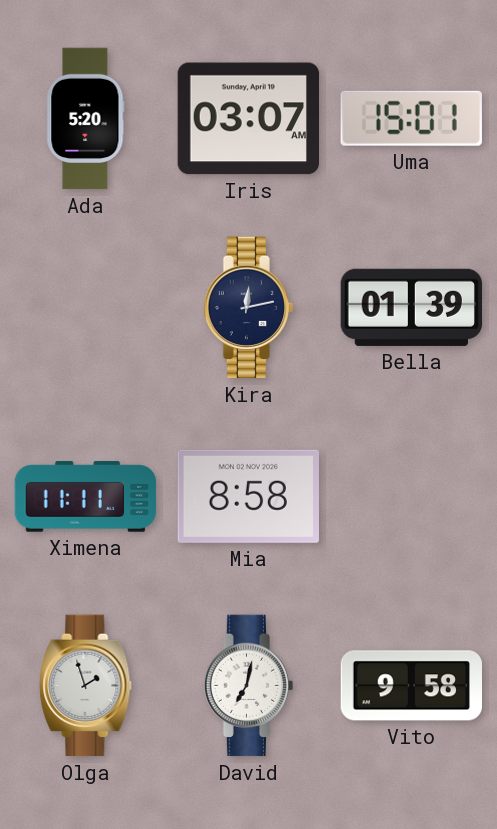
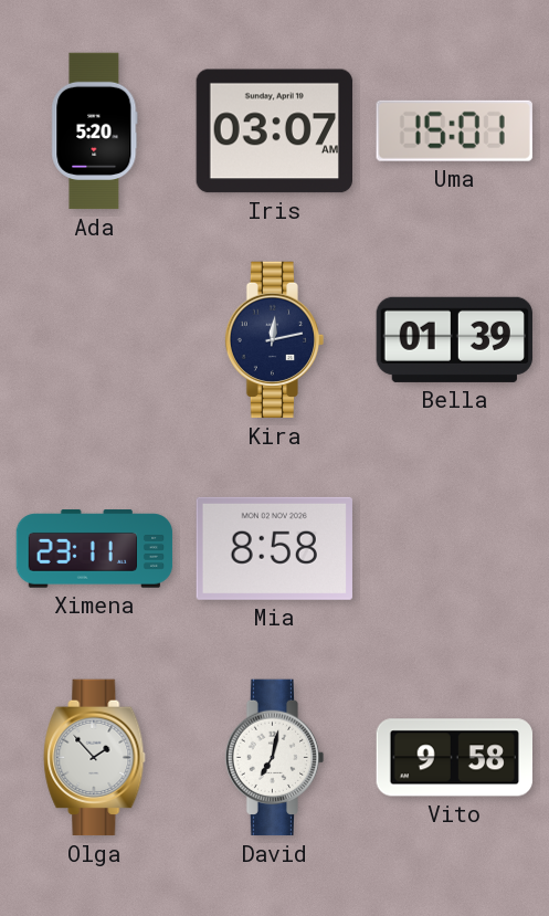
Ximena: 11:11 -> 23:11
Olga: 1:57 -> 1:53
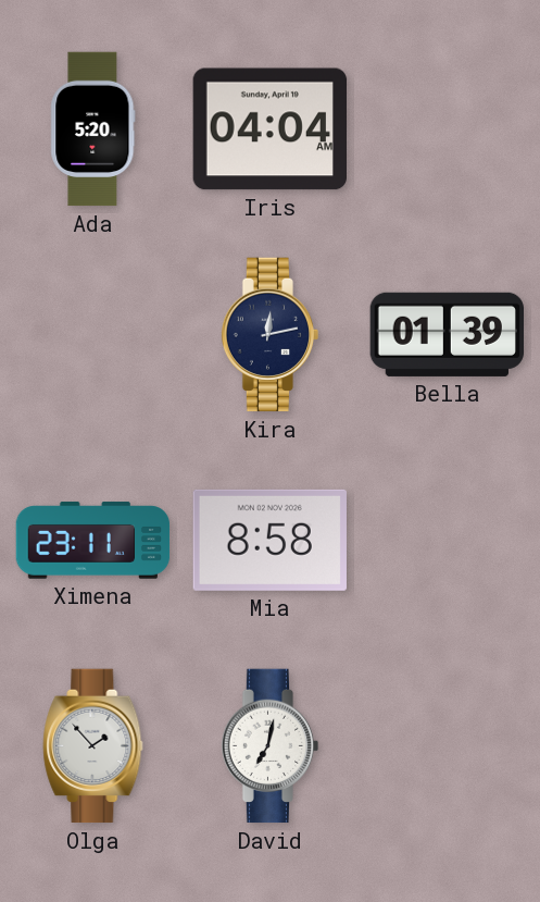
Iris: 03:07 -> 04:04
Uma: 15:01 -> none
Vito: 9:58 -> none
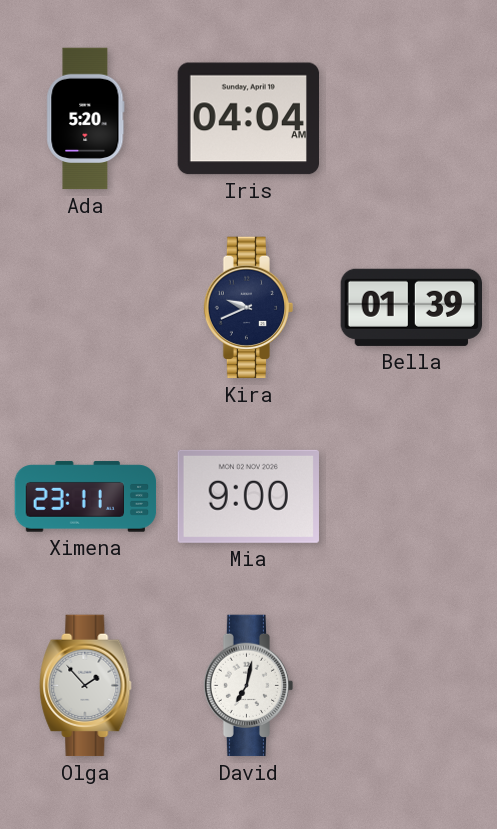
Kira: 12:13 -> 9:41
Mia: 8:58 -> 9:00
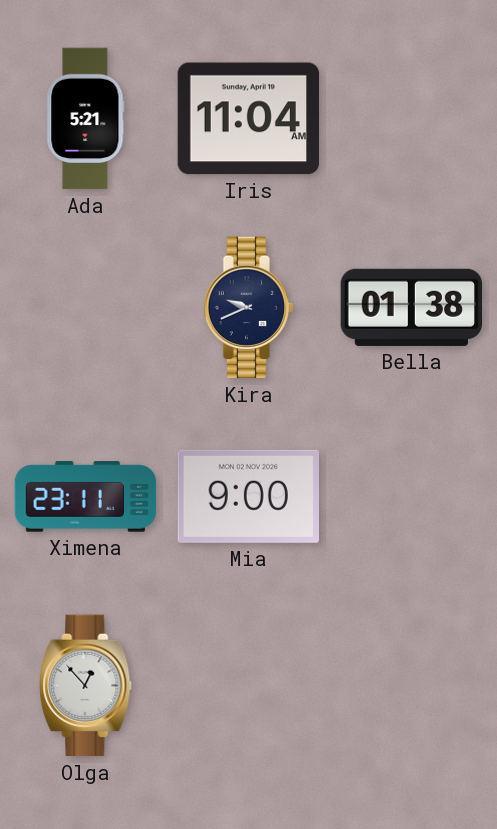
Ada: 5:20 -> 5:21
Iris: 04:04 -> 11:04
Bella: 01:39 -> 01:38
Olga: 1:53 -> 12:53
David: 7:02 -> none
